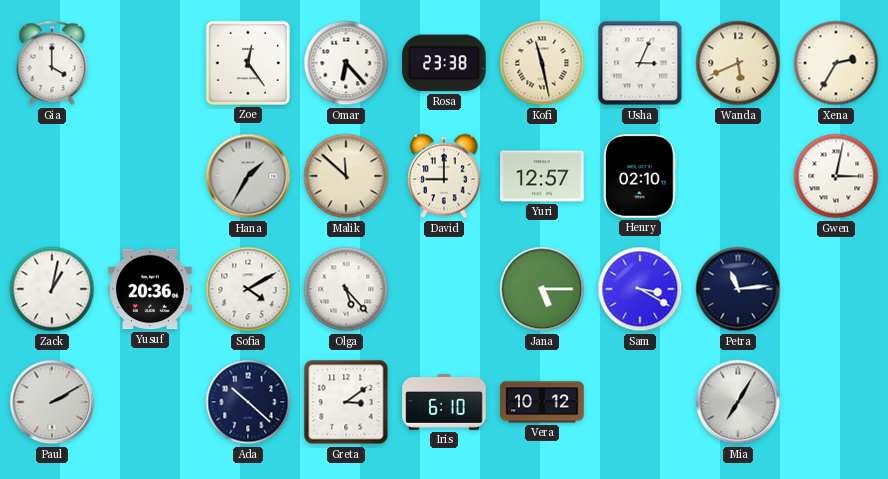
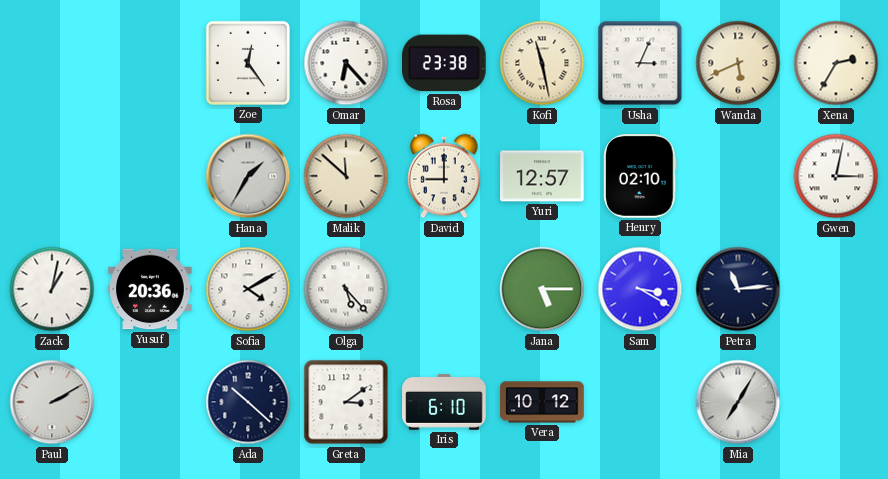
Gia: 4:00 -> none
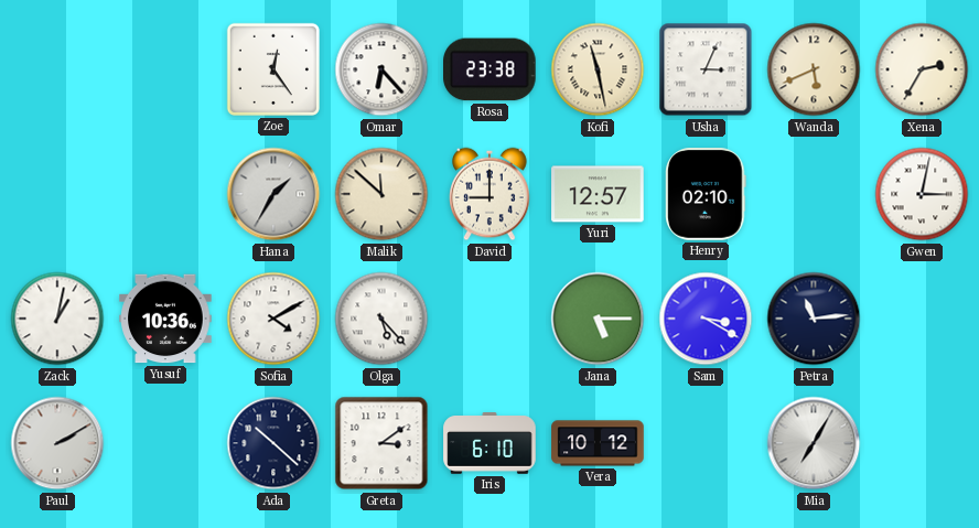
Yusuf: 20:36 -> 10:36
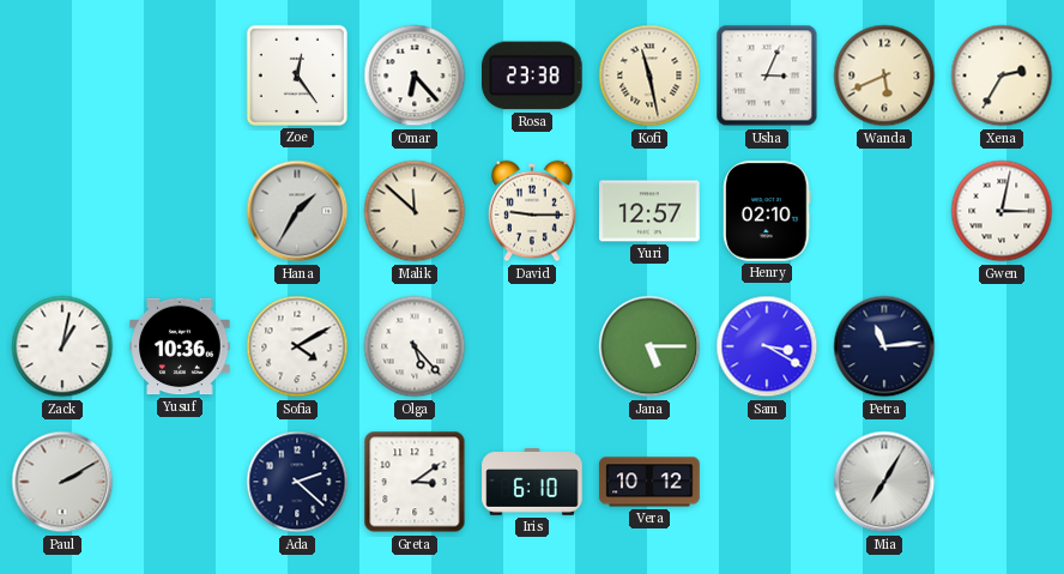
David: 9:00 -> 9:15
Ada: 10:22 -> 2:22
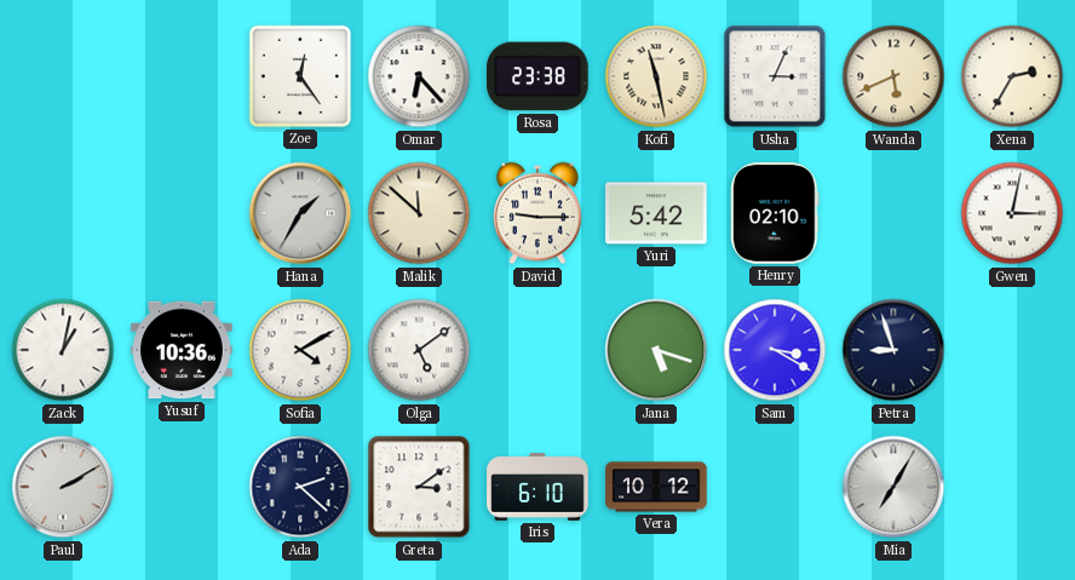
Yuri: 12:57 -> 5:42
Olga: 5:23 -> 5:09
Jana: 5:15 -> 5:18
Petra: 11:14 -> 8:57
